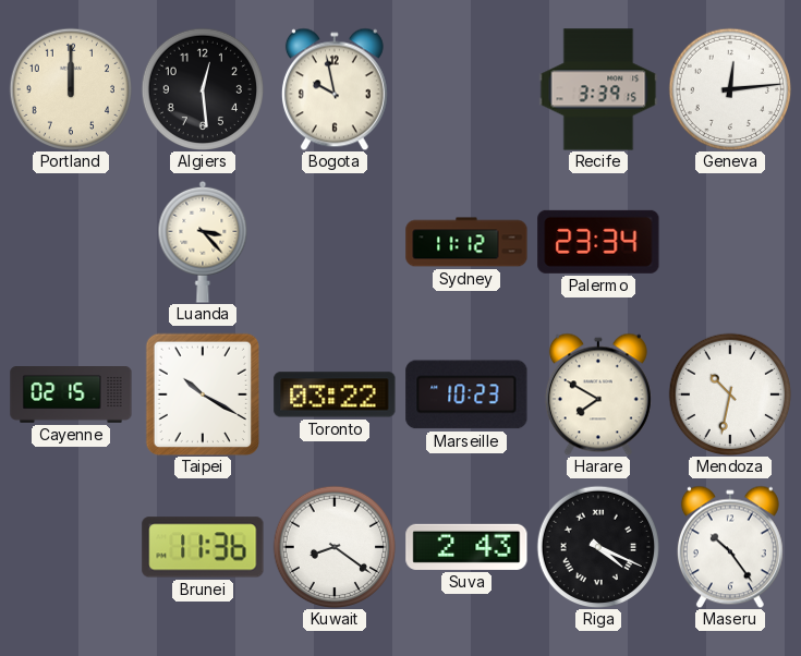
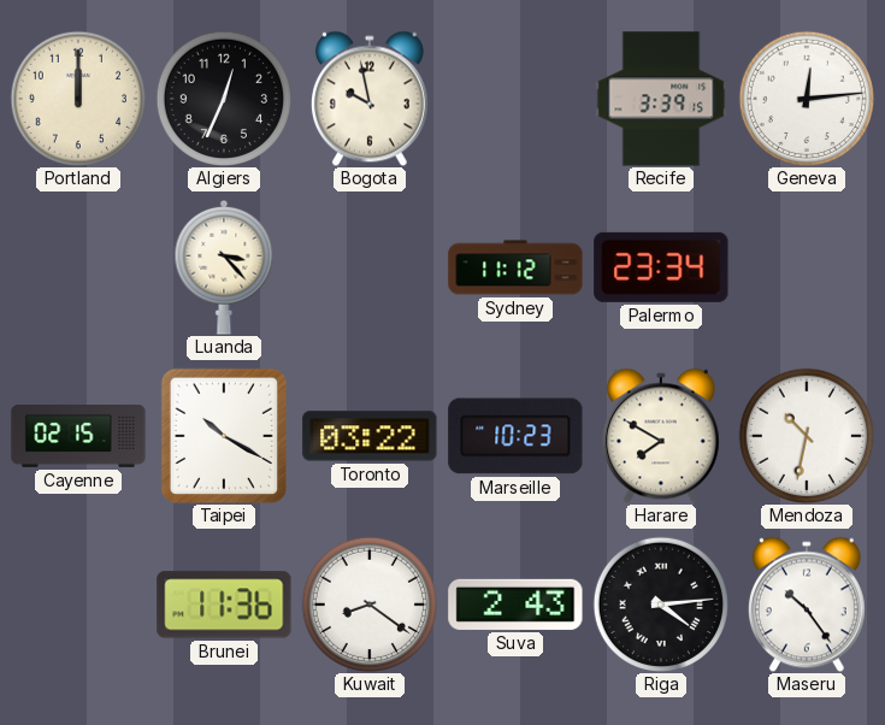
Algiers: 12:29 -> 12:34
Riga: 4:19 -> 4:14
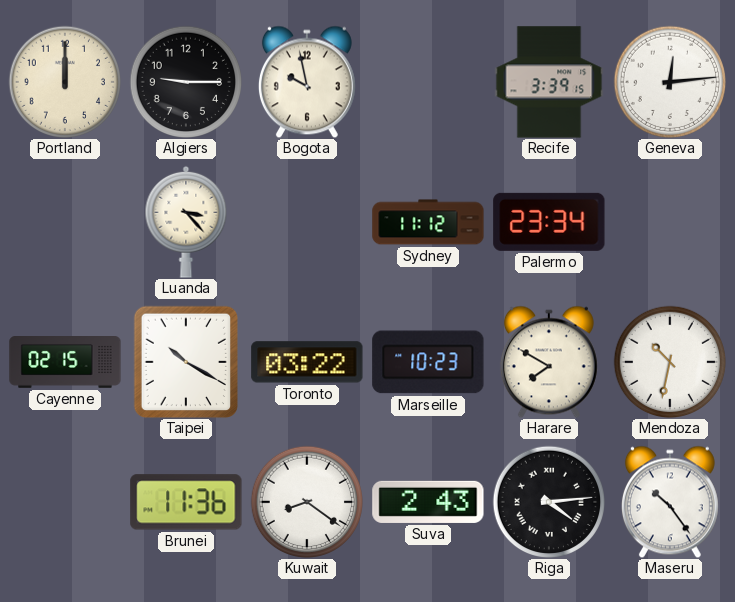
Algiers: 12:34 -> 9:15
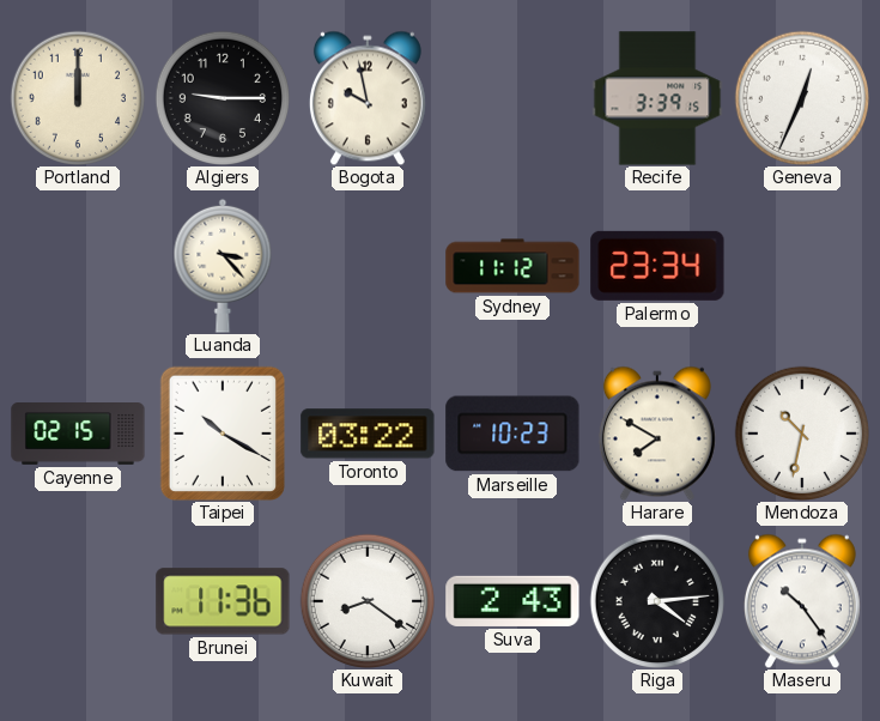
Geneva: 12:14 -> 12:34
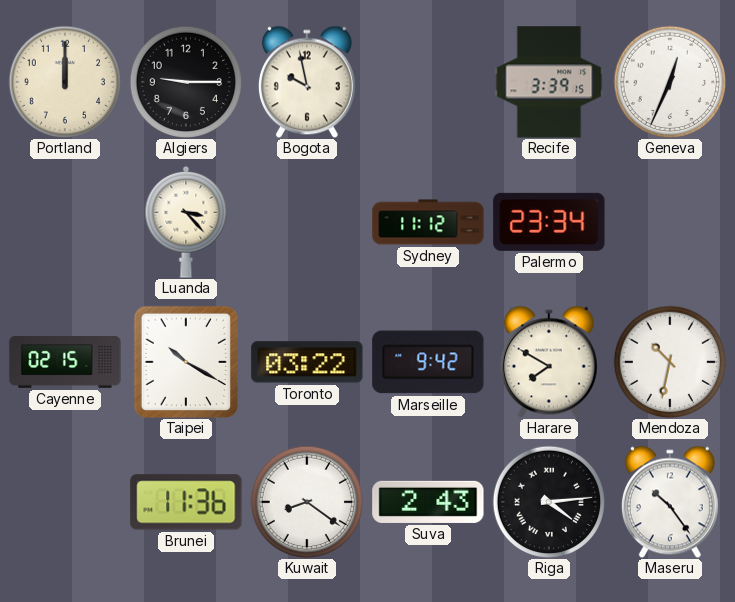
Marseille: 10:23 -> 9:42
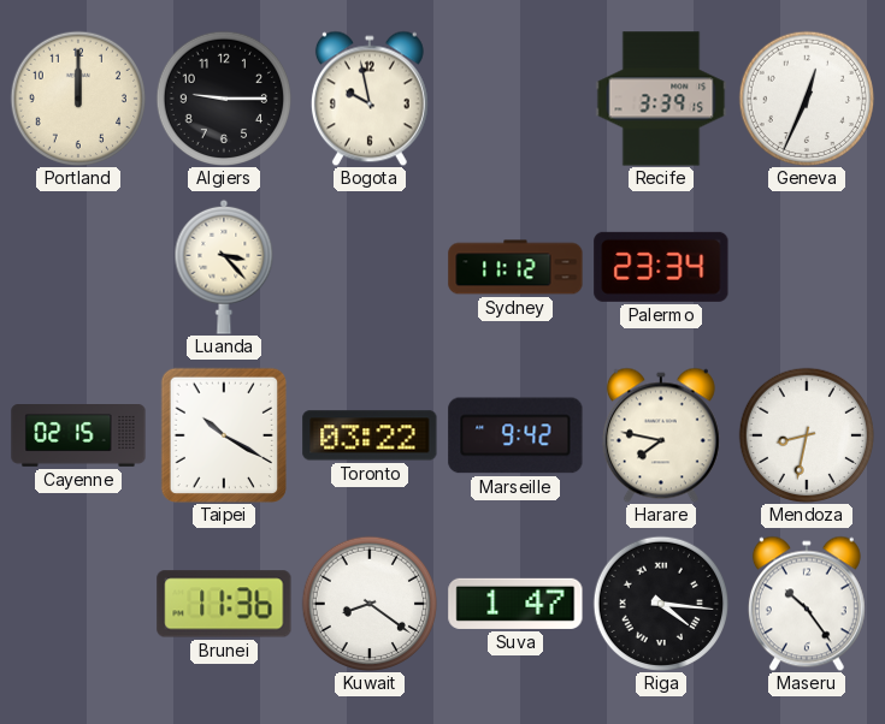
Harare: 7:50 -> 7:47
Mendoza: 10:32 -> 8:32
Suva: 2:43 -> 1:47
Riga: 4:14 -> 4:16
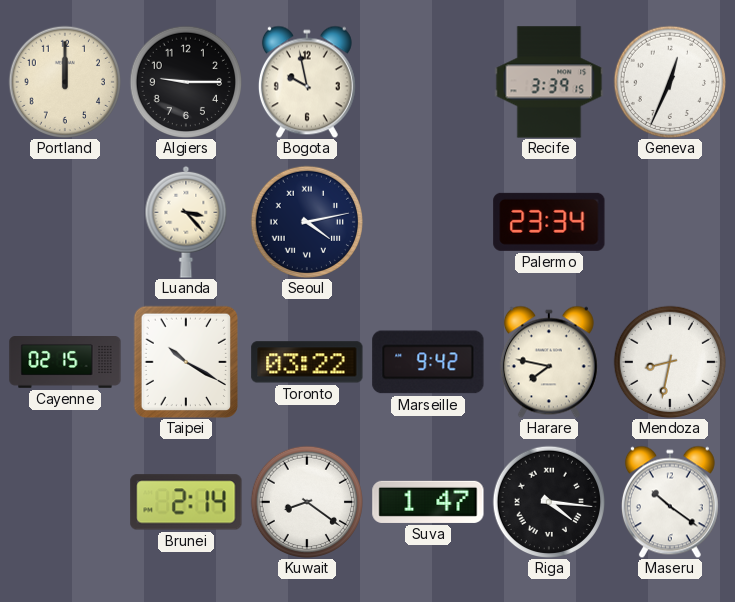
Seoul: none -> 4:13
Sydney: 11:12 -> none
Brunei: 11:36 -> 2:14
Maseru: 10:24 -> 10:21
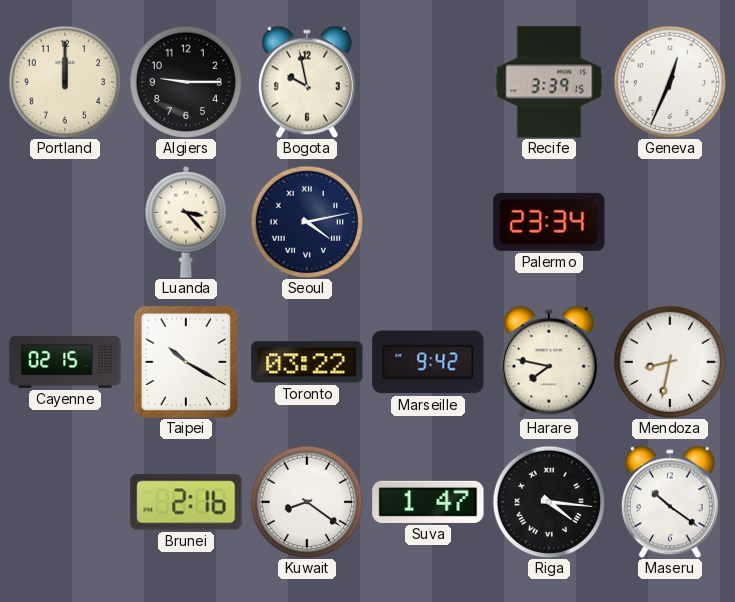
Brunei: 2:14 -> 2:16
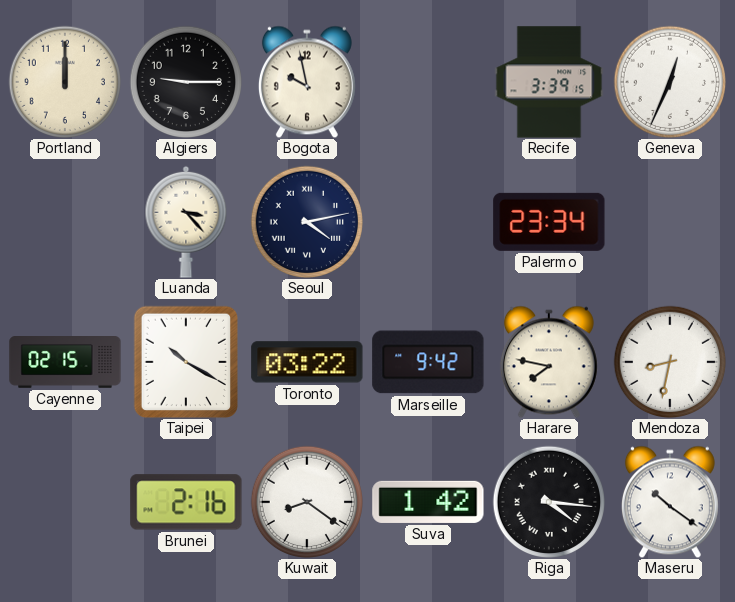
Suva: 1:47 -> 1:42
